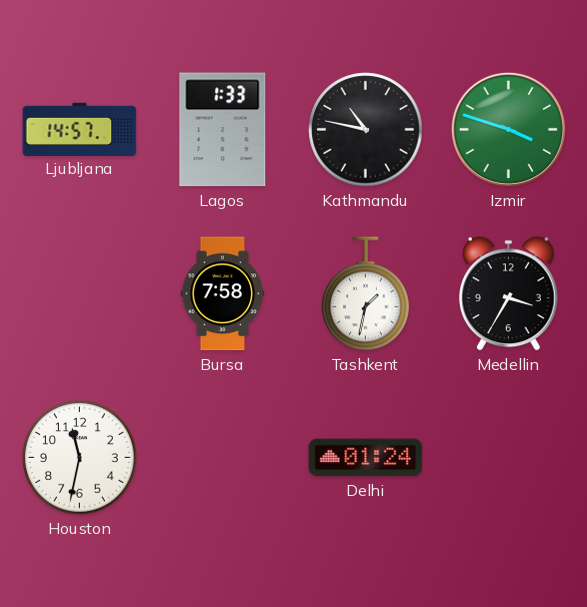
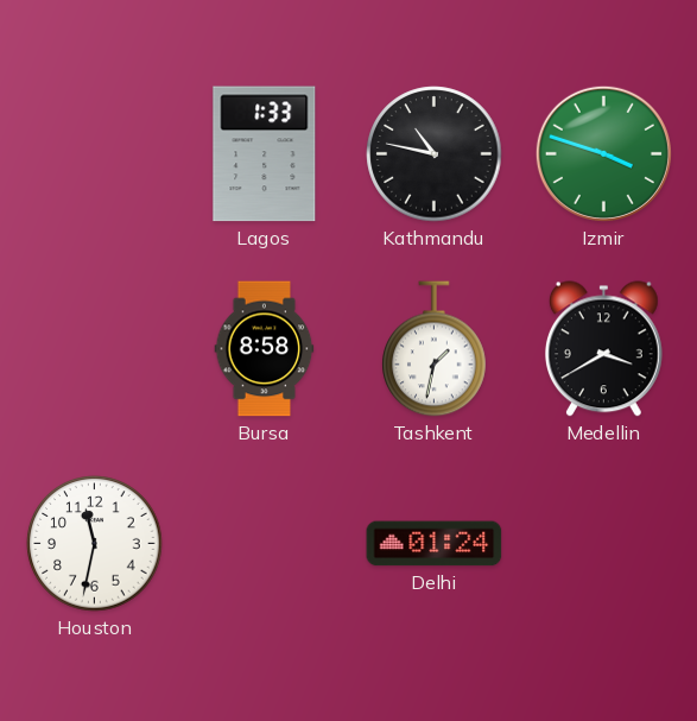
Ljubljana: 14:57 -> none
Bursa: 7:58 -> 8:58
Medellin: 3:35 -> 3:40
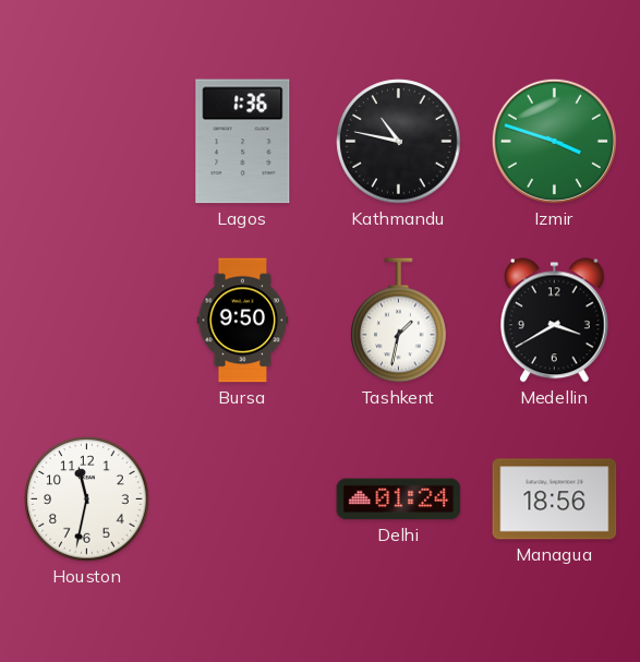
Lagos: 1:33 -> 1:36
Bursa: 8:58 -> 9:50
Managua: none -> 18:56
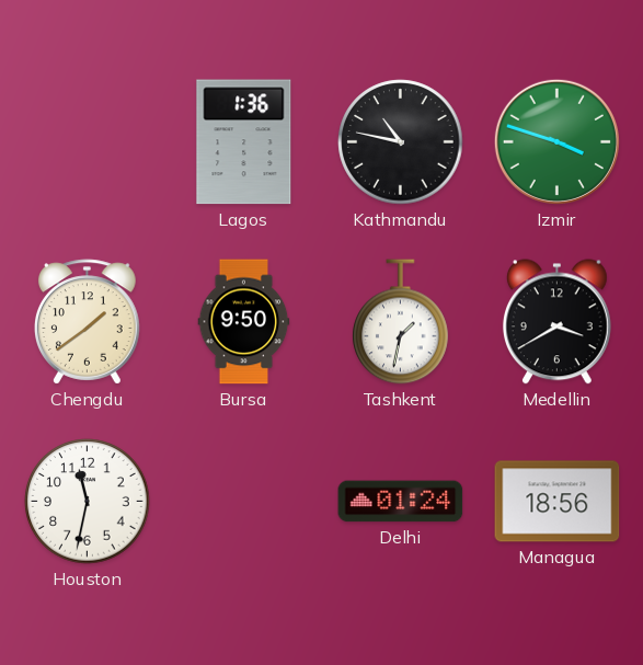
Chengdu: none -> 1:39
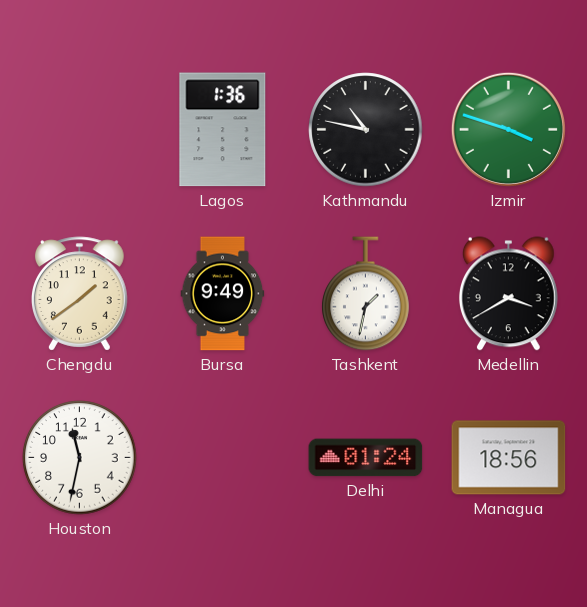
Bursa: 9:50 -> 9:49
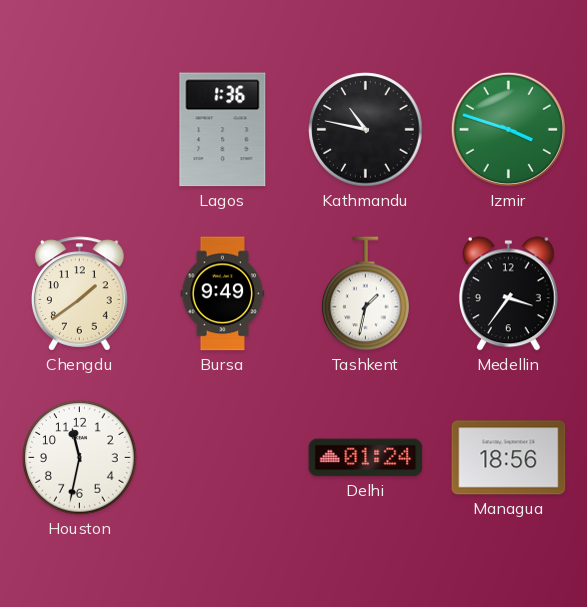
Medellin: 3:40 -> 3:36
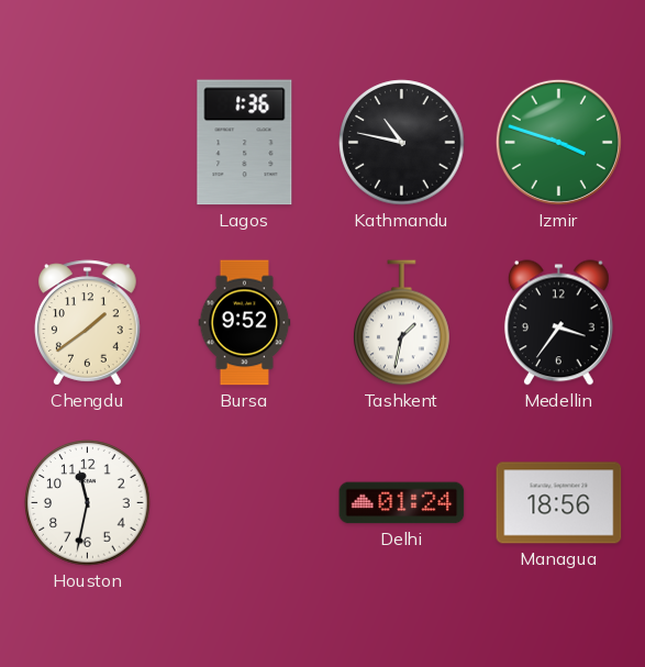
Bursa: 9:49 -> 9:52
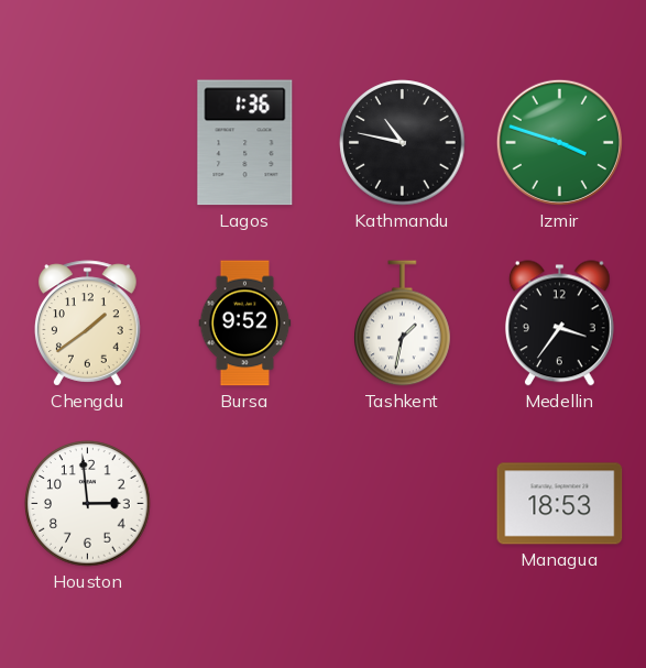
Houston: 11:32 -> 2:59
Delhi: 01:24 -> none
Managua: 18:56 -> 18:53
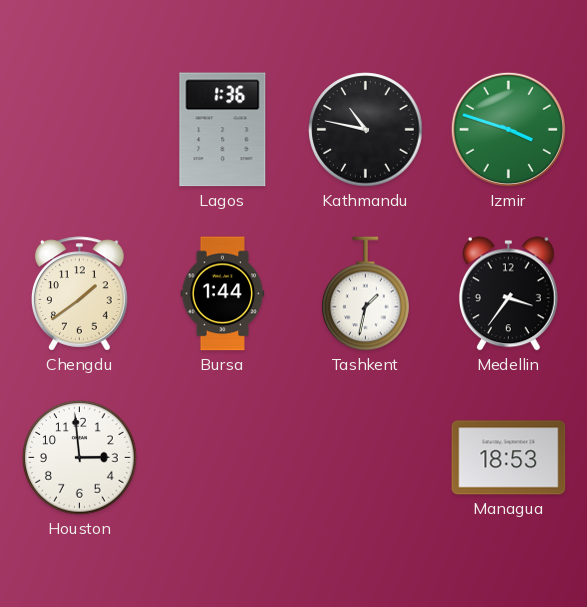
Bursa: 9:52 -> 1:44
